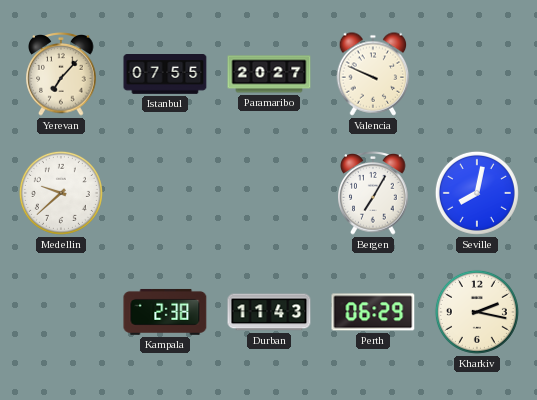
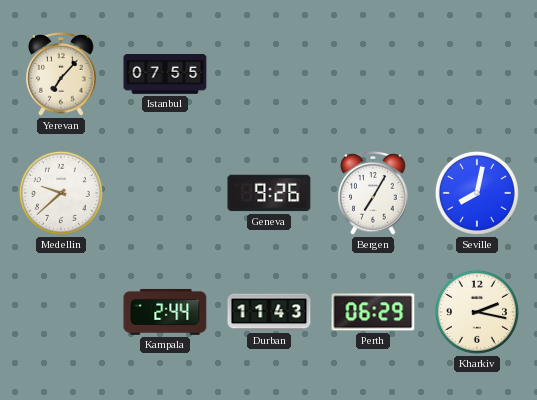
Paramaribo: 20:27 -> none
Valencia: 9:49 -> none
Geneva: none -> 9:26
Kampala: 2:38 -> 2:44
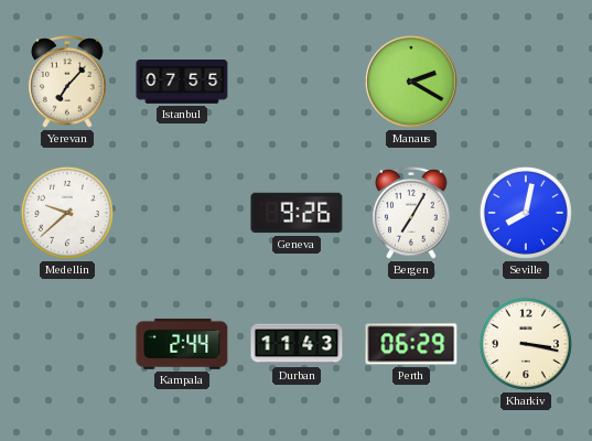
Manaus: none -> 2:20
Kharkiv: 2:17 -> 3:17
